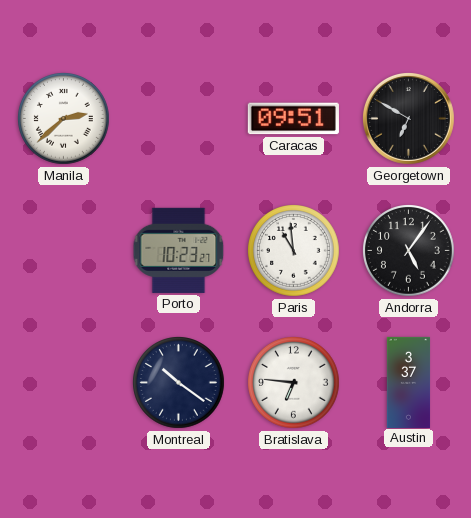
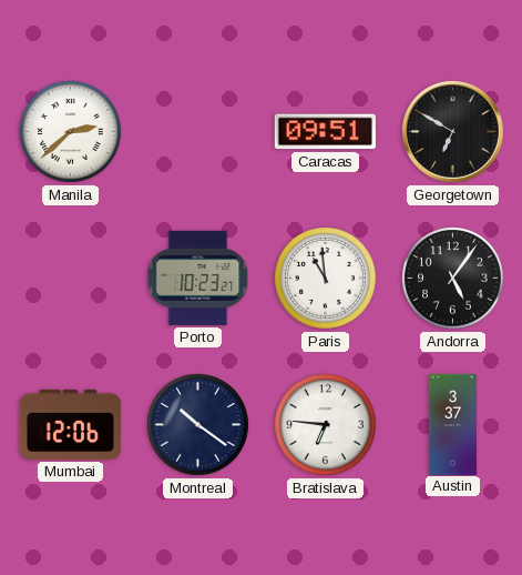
Mumbai: none -> 12:06
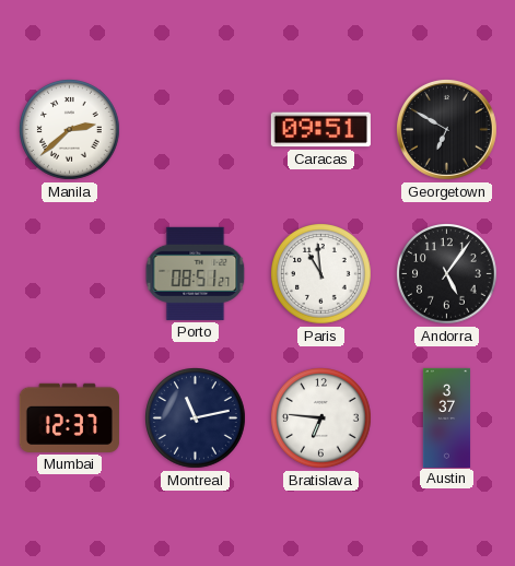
Porto: 10:23 -> 08:51
Mumbai: 12:06 -> 12:37
Montreal: 10:21 -> 11:13
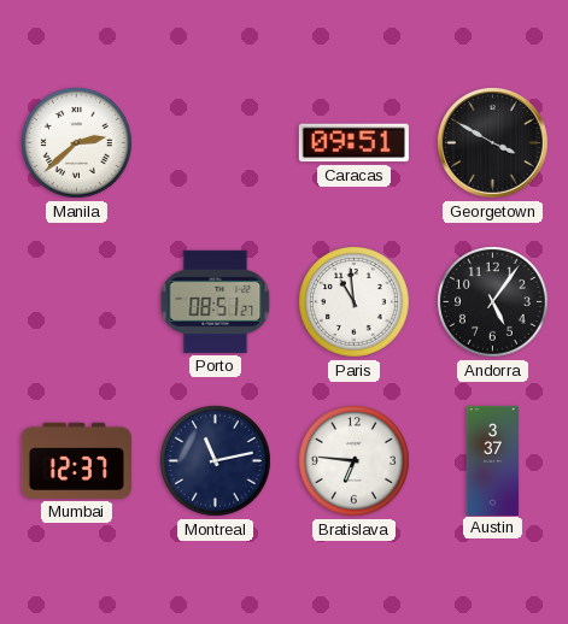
Georgetown: 6:50 -> 3:50
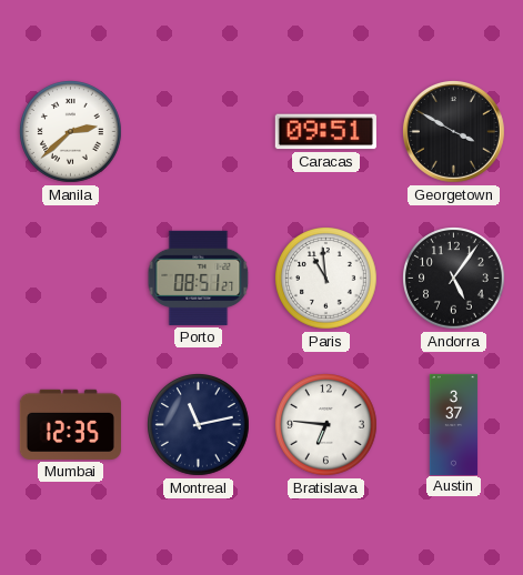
Mumbai: 12:37 -> 12:35
